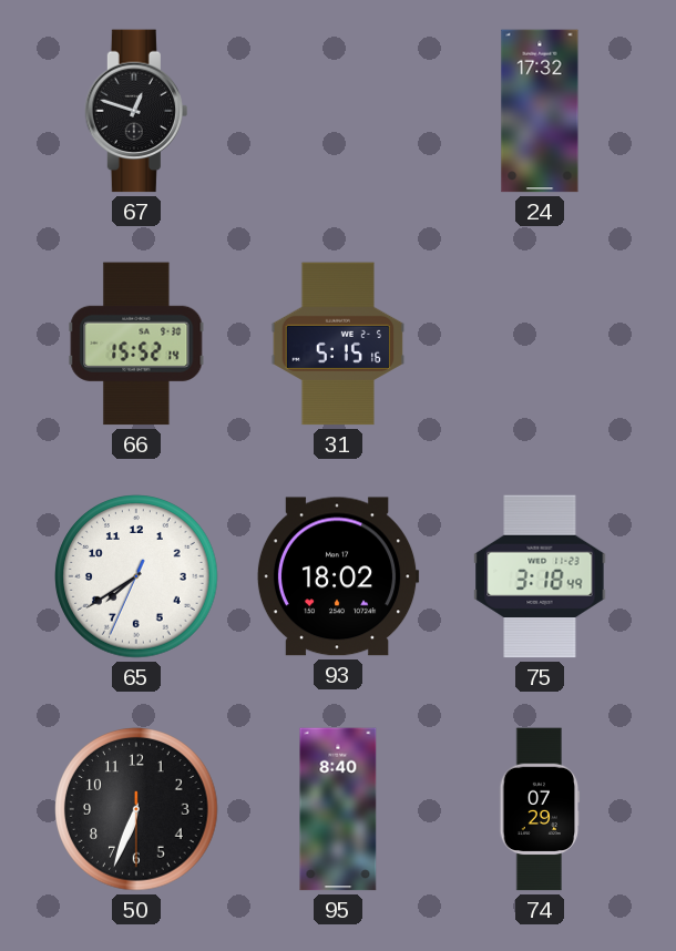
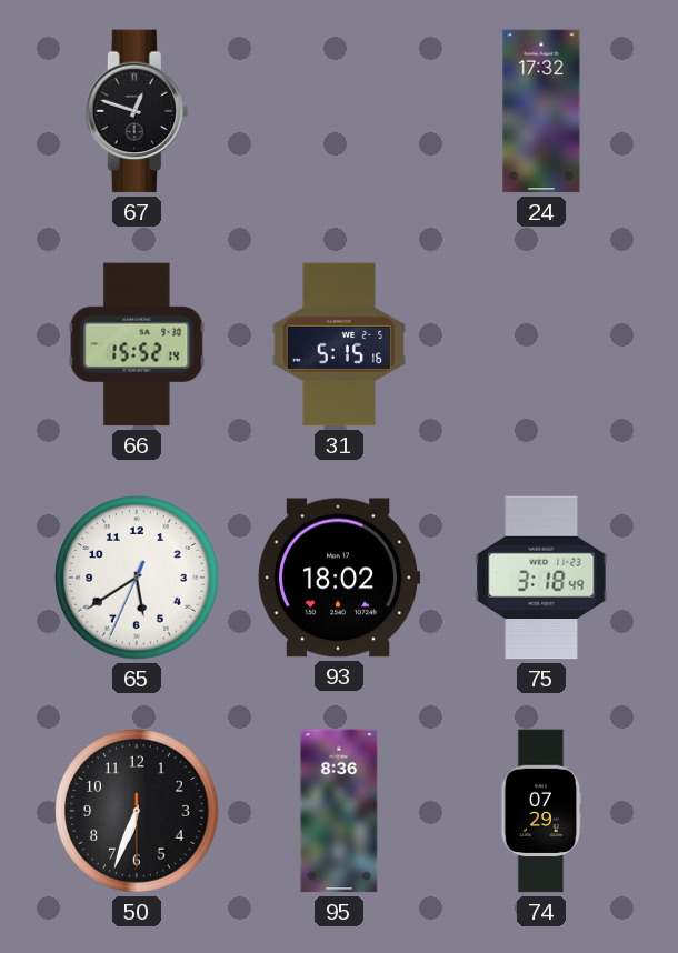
65: 7:39 -> 5:39
95: 8:40 -> 8:36
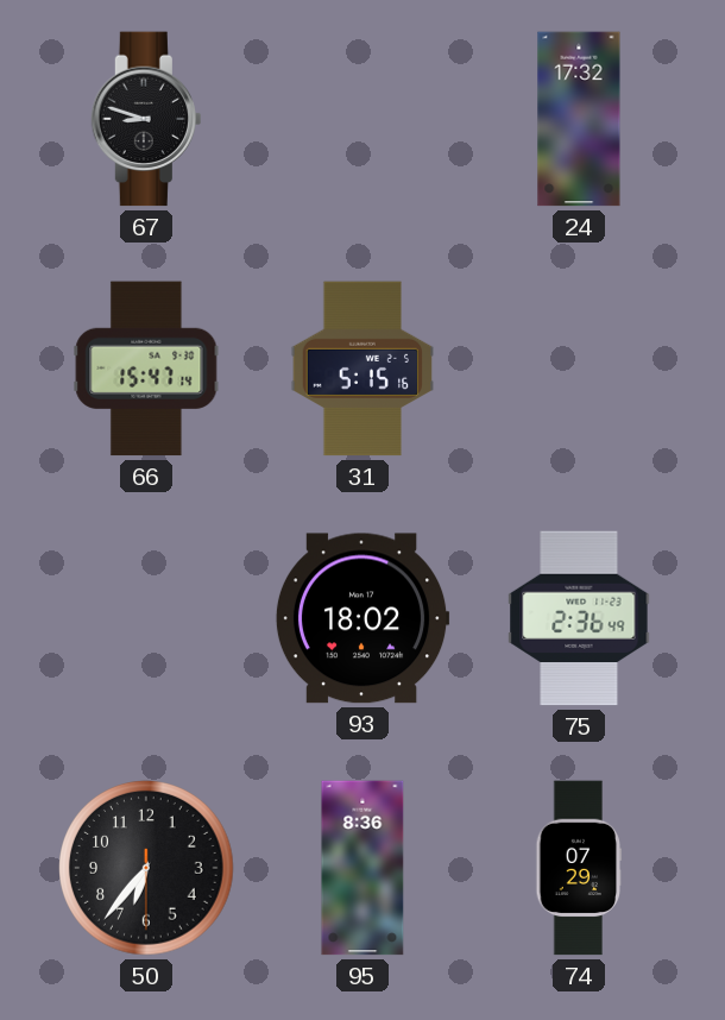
67: 12:48 -> 8:48
66: 15:52 -> 15:47
65: 5:39 -> none
75: 3:18 -> 2:36
50: 6:33 -> 6:36
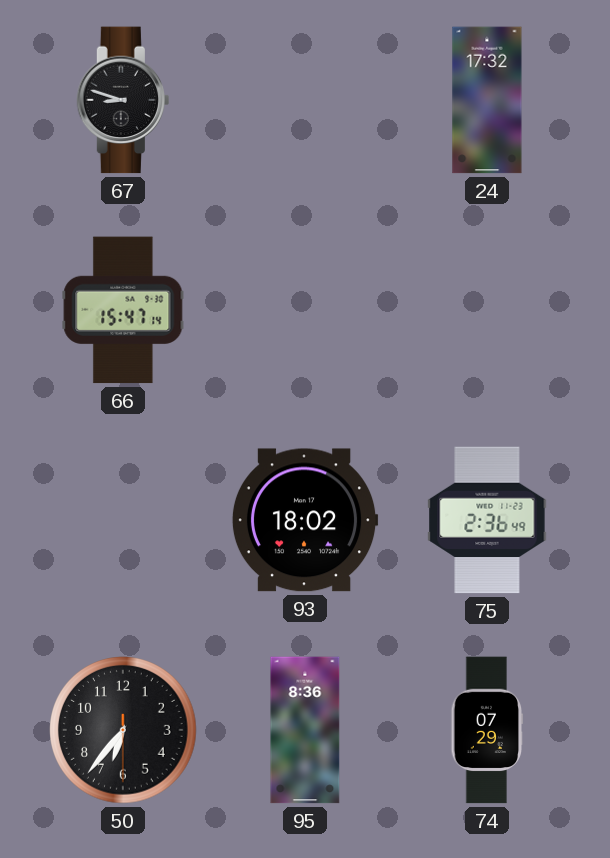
31: 5:15 -> none
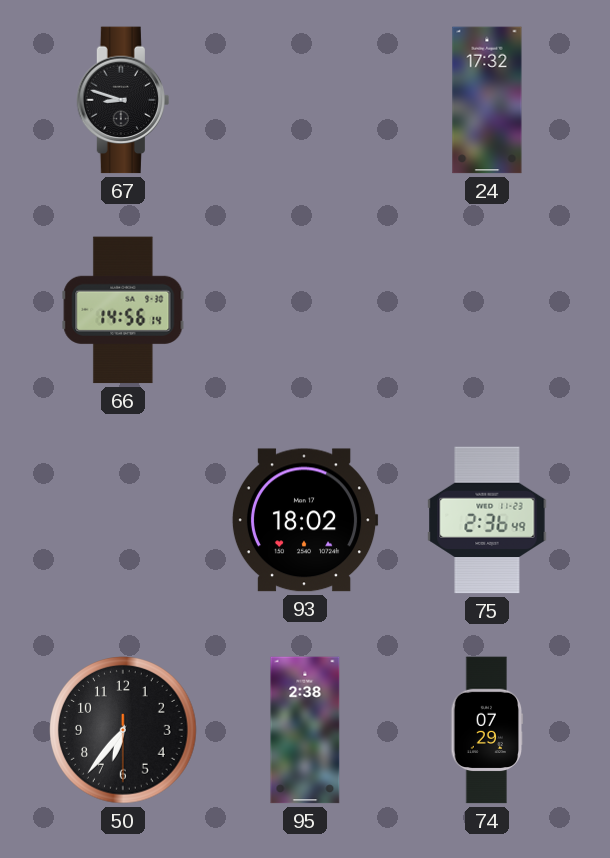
66: 15:47 -> 14:56
95: 8:36 -> 2:38
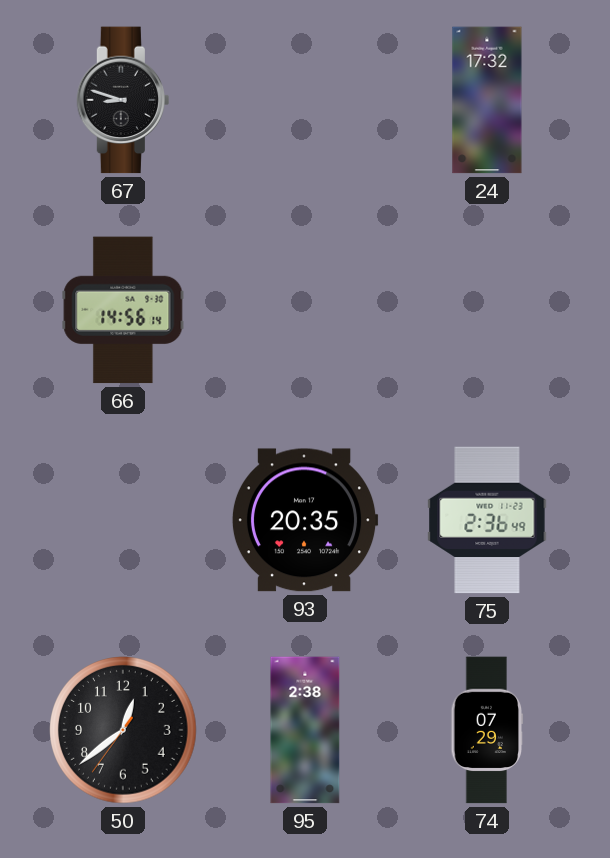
93: 18:02 -> 20:35
50: 6:36 -> 12:38
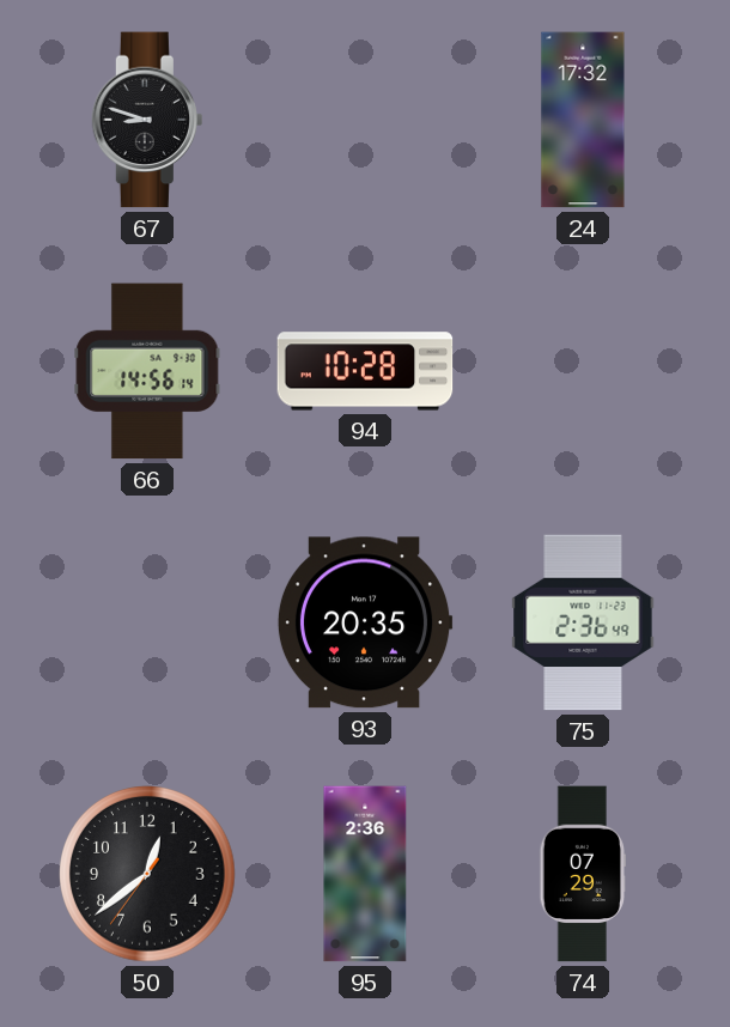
94: none -> 10:28
95: 2:38 -> 2:36
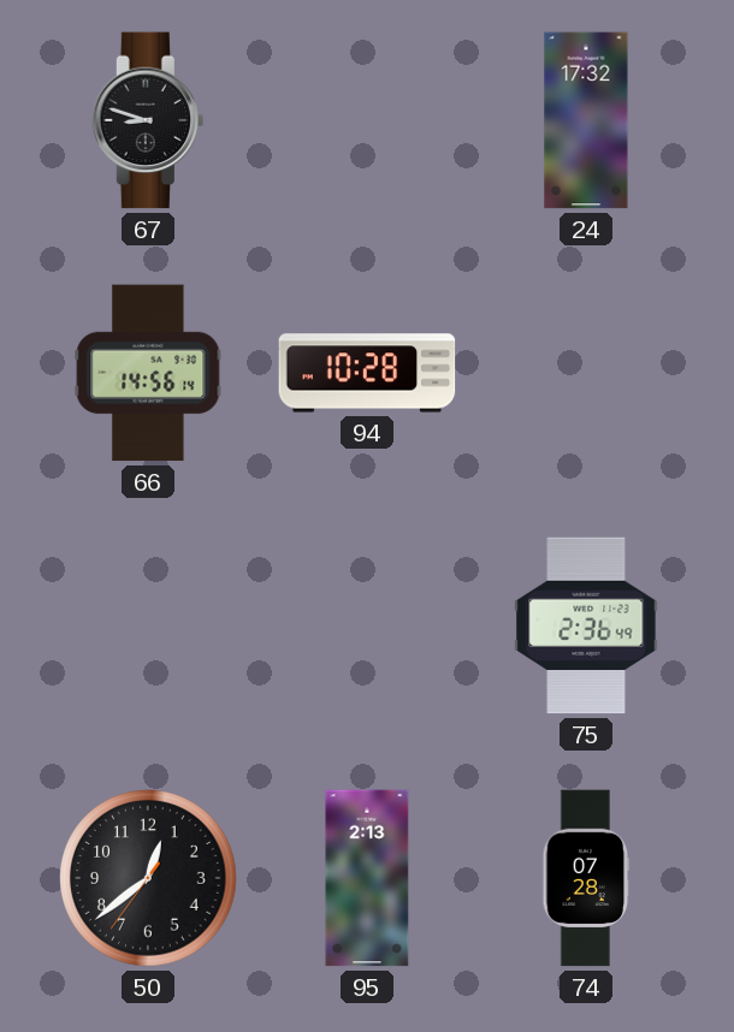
93: 20:35 -> none
95: 2:36 -> 2:13
74: 07:29 -> 07:28
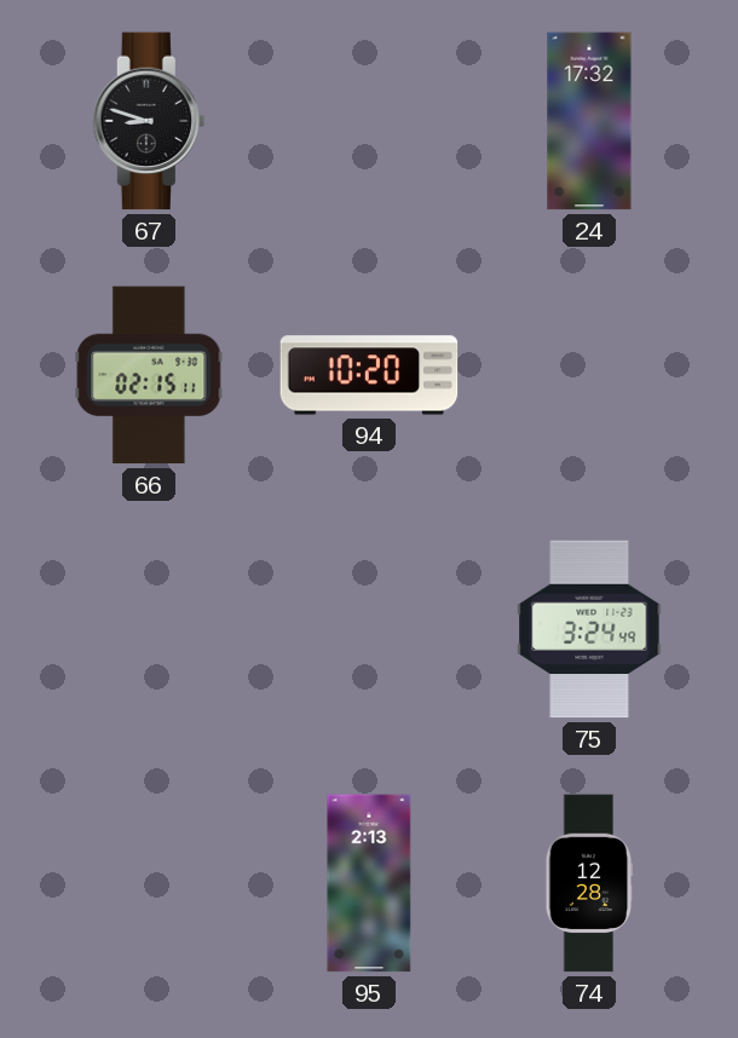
66: 14:56 -> 02:15
94: 10:28 -> 10:20
75: 2:36 -> 3:24
50: 12:38 -> none
74: 07:28 -> 12:28
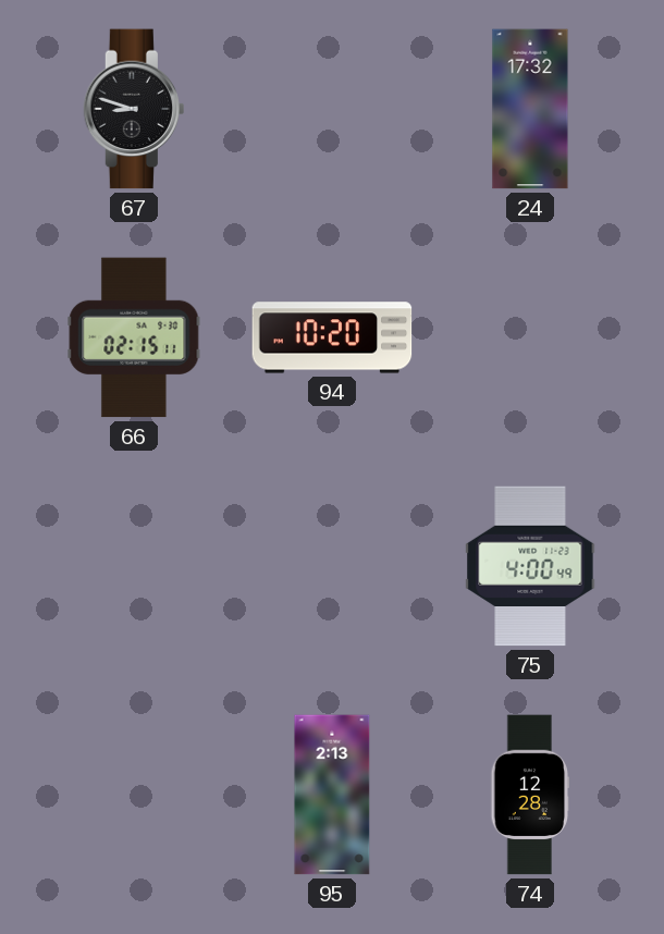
75: 3:24 -> 4:00
